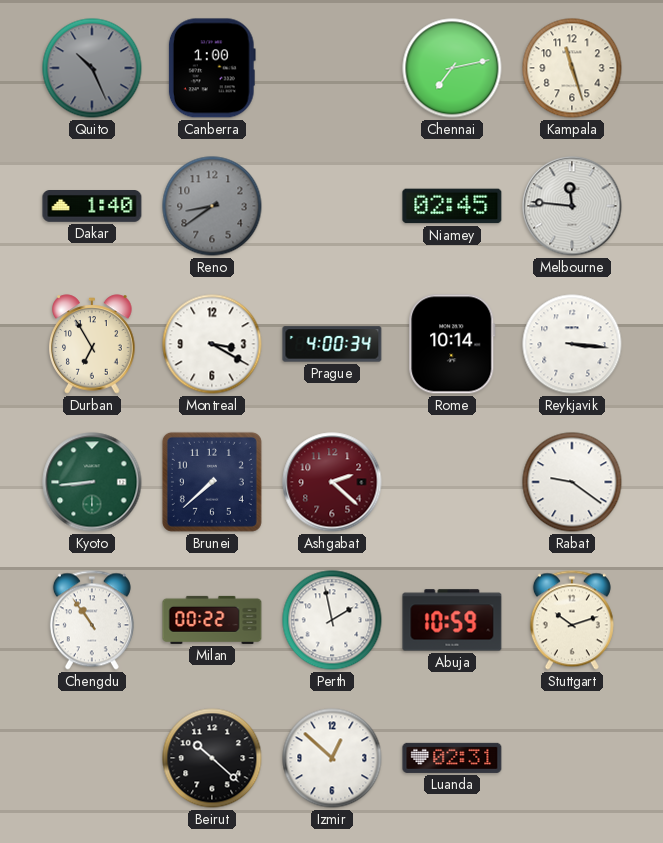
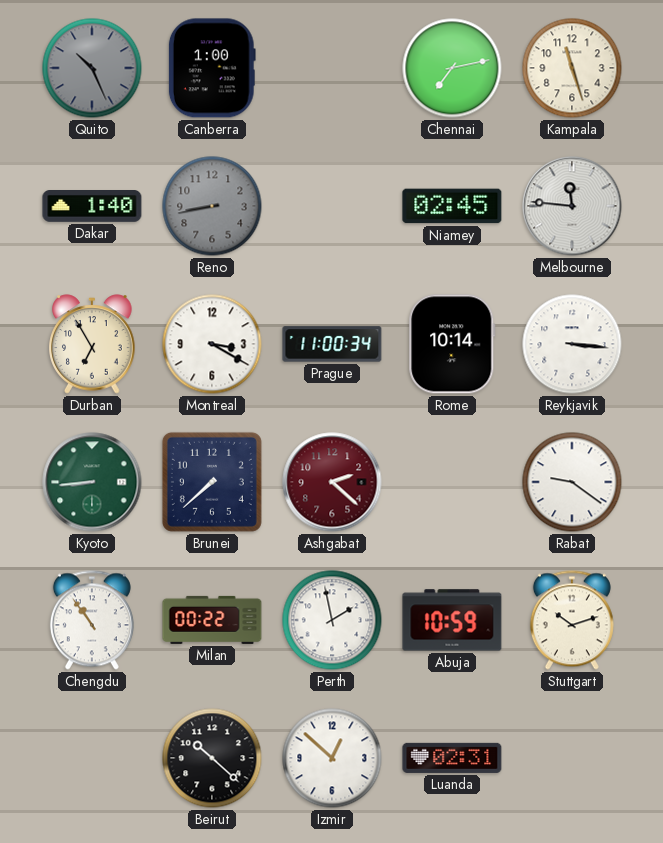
Reno: 8:39 -> 8:43
Prague: 4:00 -> 11:00
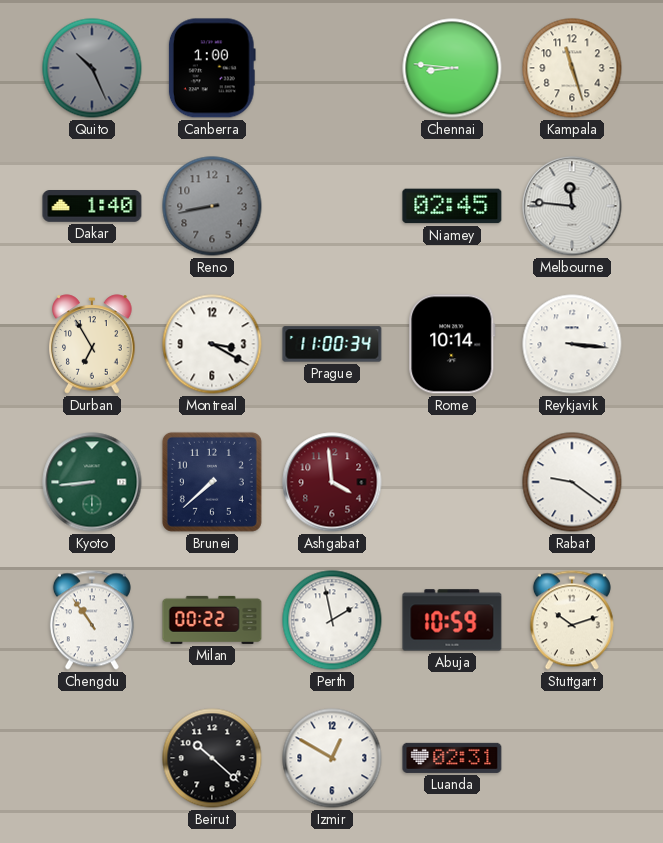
Chennai: 7:13 -> 8:46
Ashgabat: 2:22 -> 3:59
Izmir: 12:52 -> 12:50
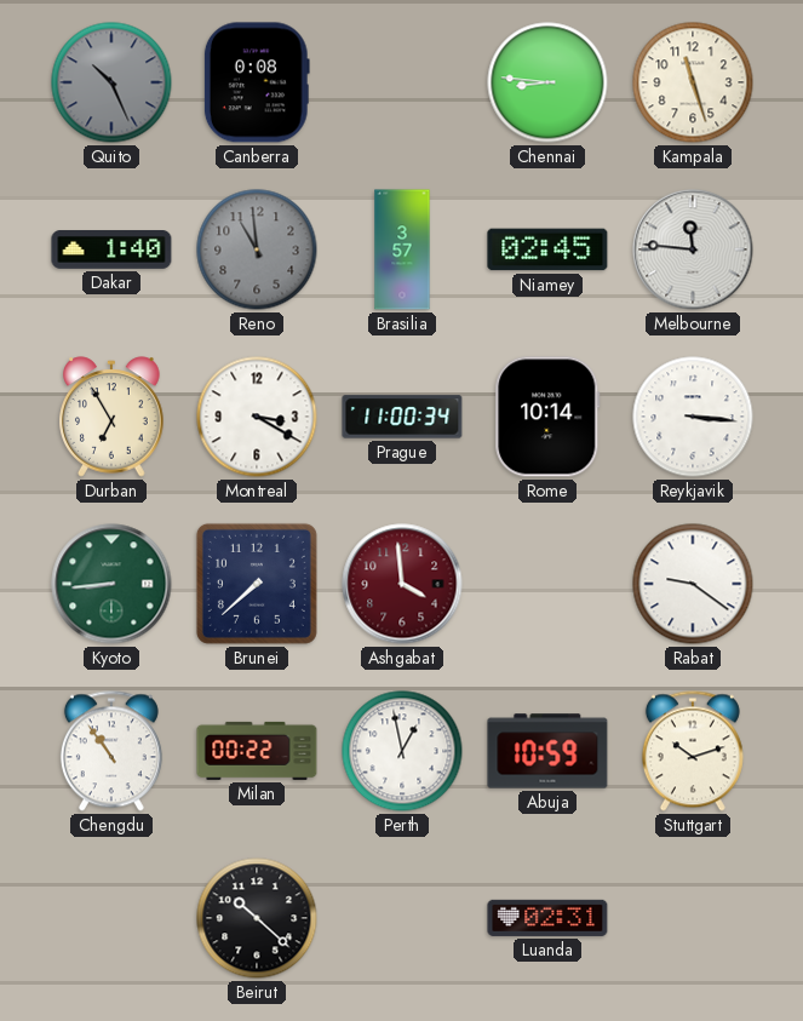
Canberra: 1:00 -> 0:08
Reno: 8:43 -> 10:59
Brasilia: none -> 3:57
Perth: 1:58 -> 12:58
Izmir: 12:50 -> none
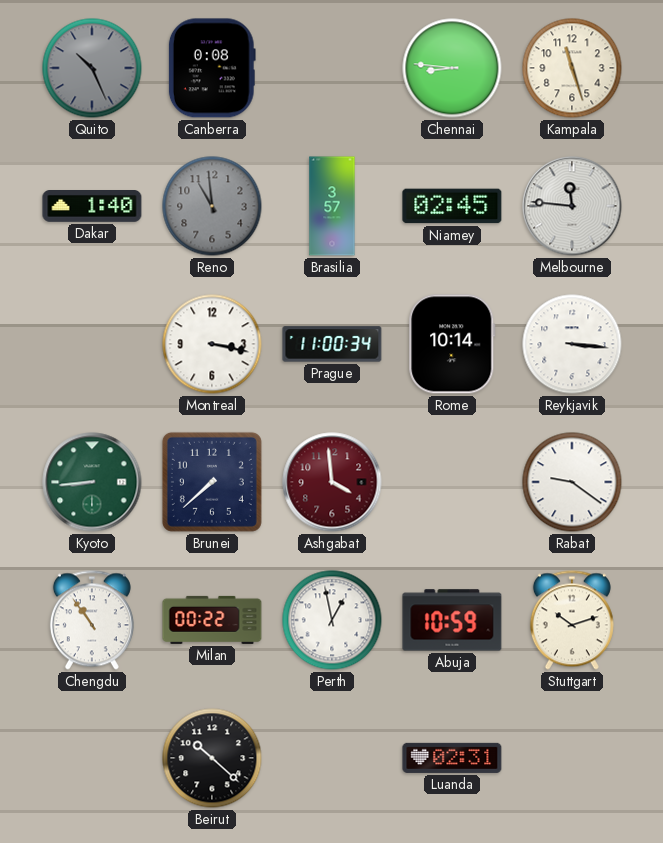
Durban: 6:55 -> none
Montreal: 3:20 -> 3:17
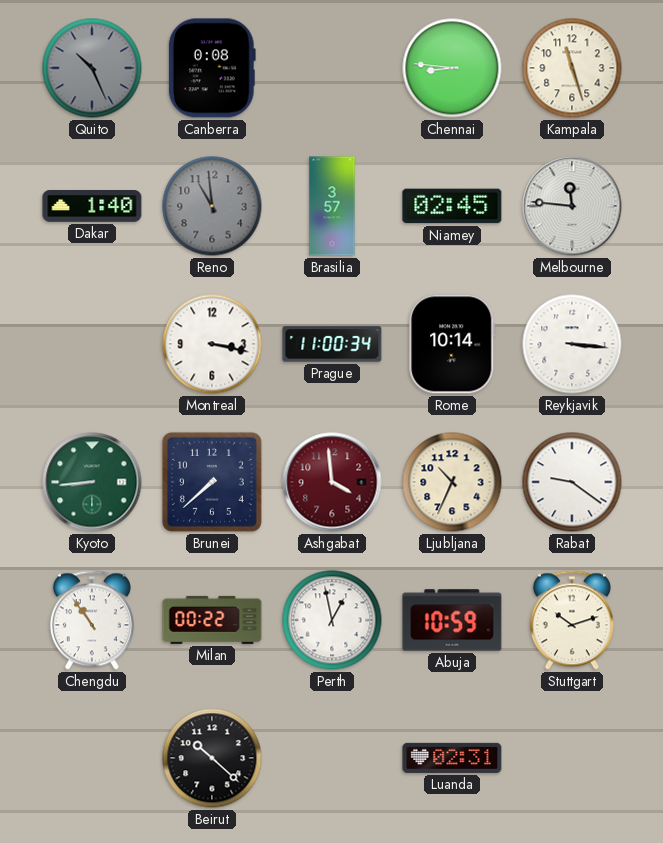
Ljubljana: none -> 10:34
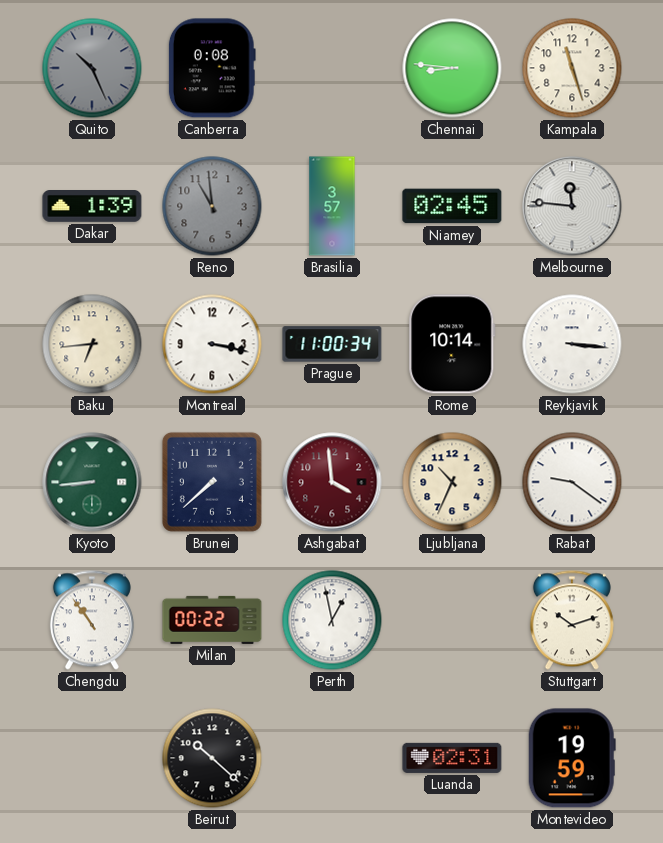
Dakar: 1:40 -> 1:39
Baku: none -> 6:44
Abuja: 10:59 -> none
Montevideo: none -> 19:59
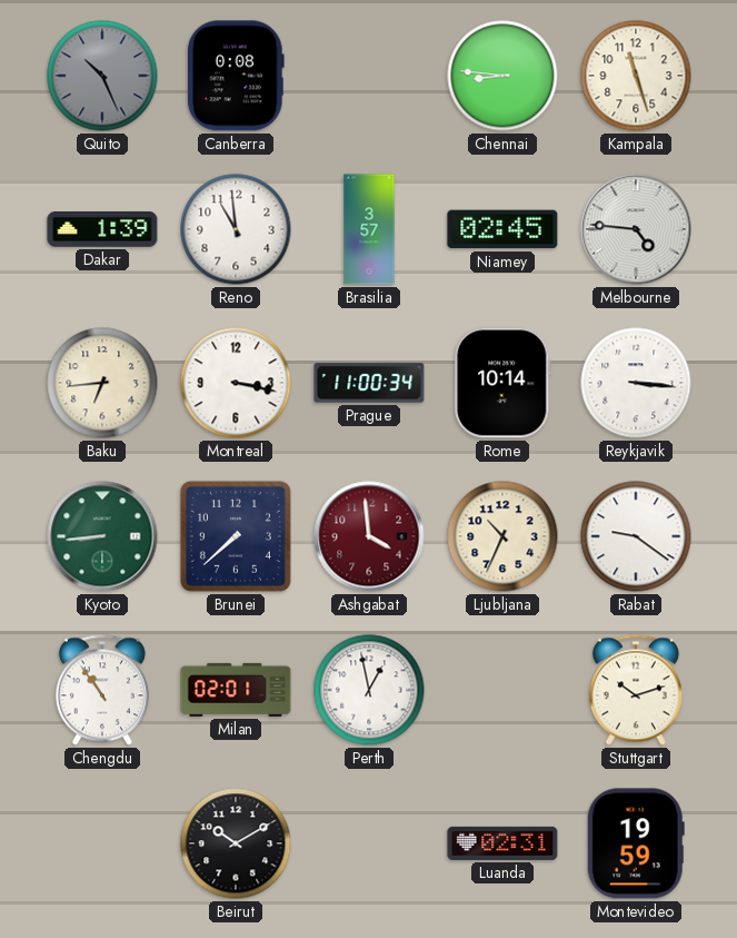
Reno dial: grey -> white
Melbourne: 11:46 -> 4:46
Milan: 00:22 -> 02:01
Beirut: 10:22 -> 10:10
